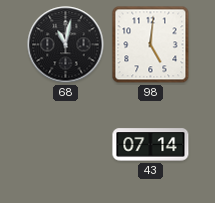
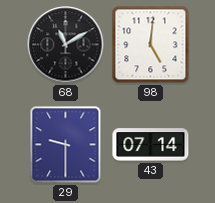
68: 11:02 -> 11:10
29: none -> 9:30
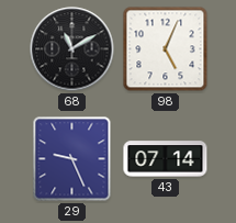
98: 5:01 -> 5:04
29: 9:30 -> 9:26
